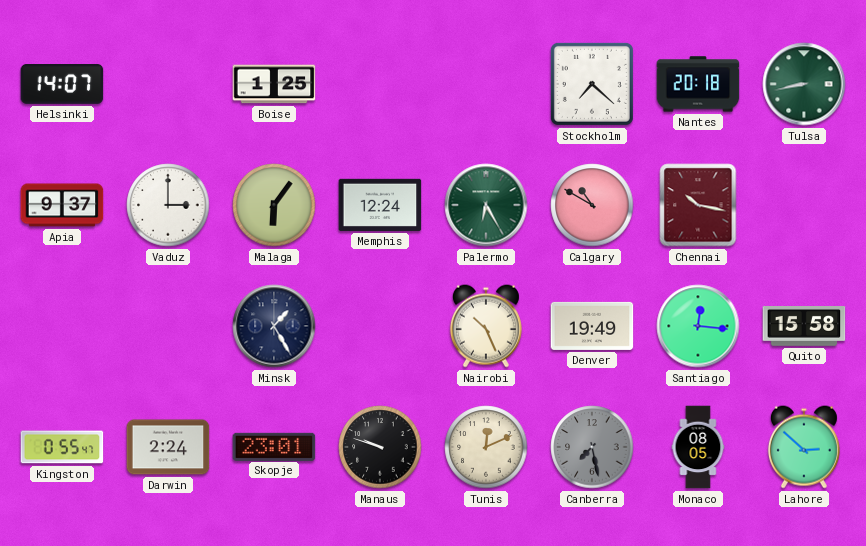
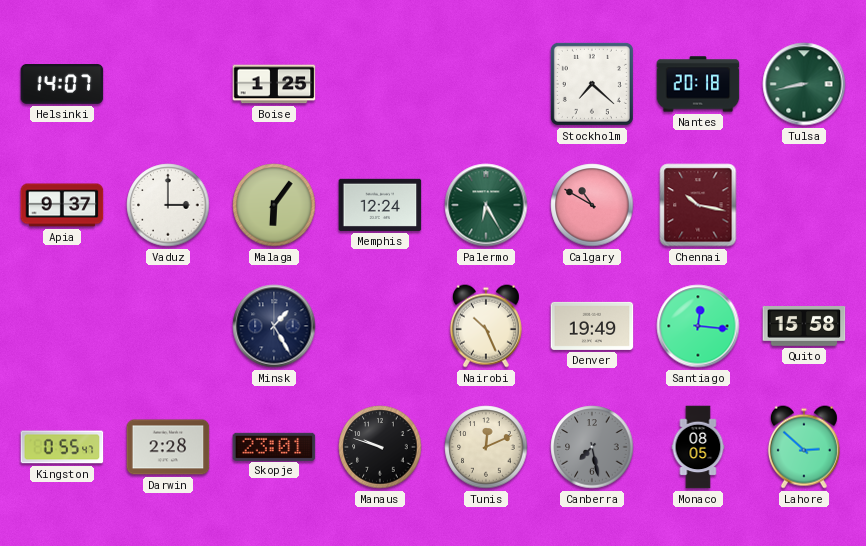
Darwin: 2:24 -> 2:28
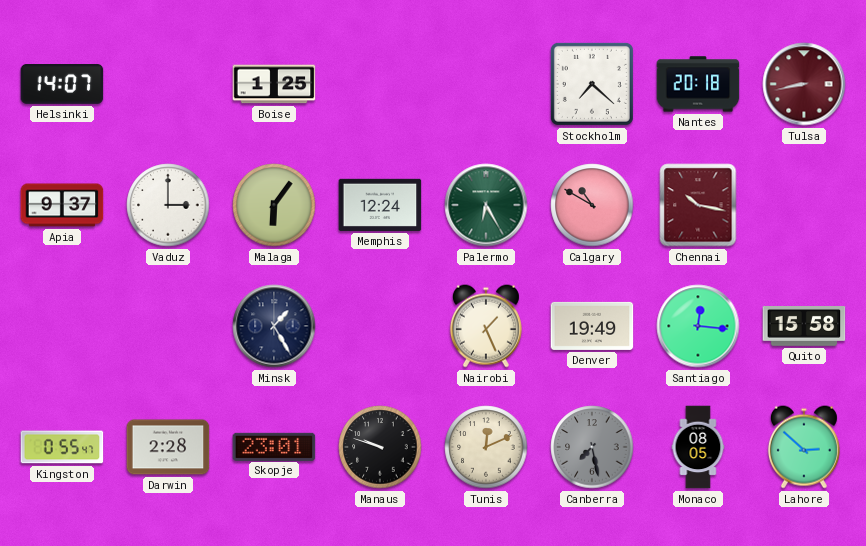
Tulsa dial: green -> burgundy
Nairobi: 10:26 -> 1:26
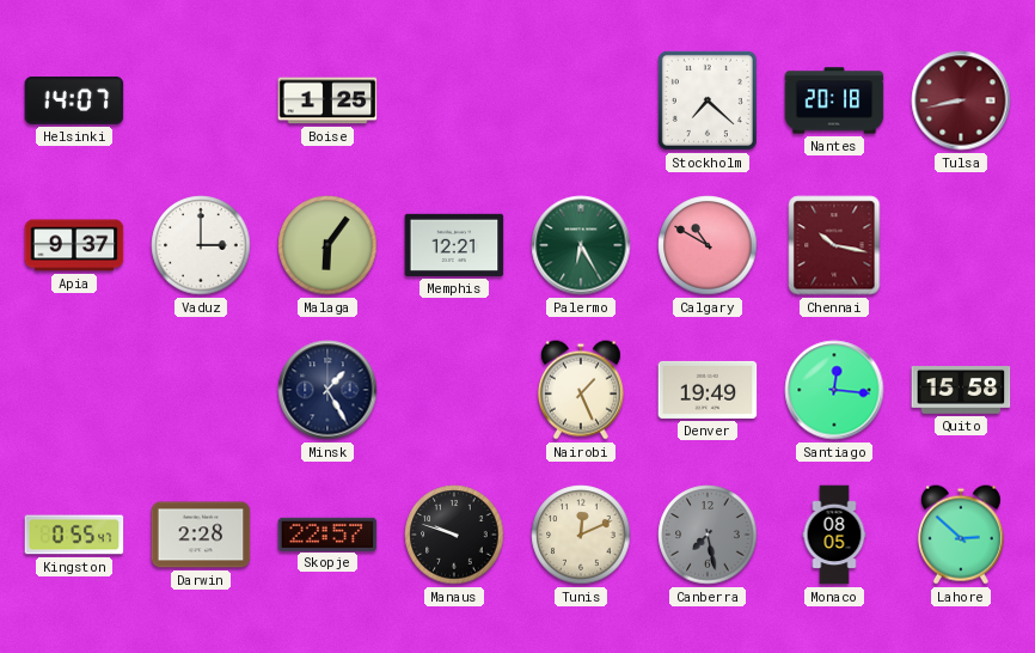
Memphis: 12:24 -> 12:21
Skopje: 23:01 -> 22:57
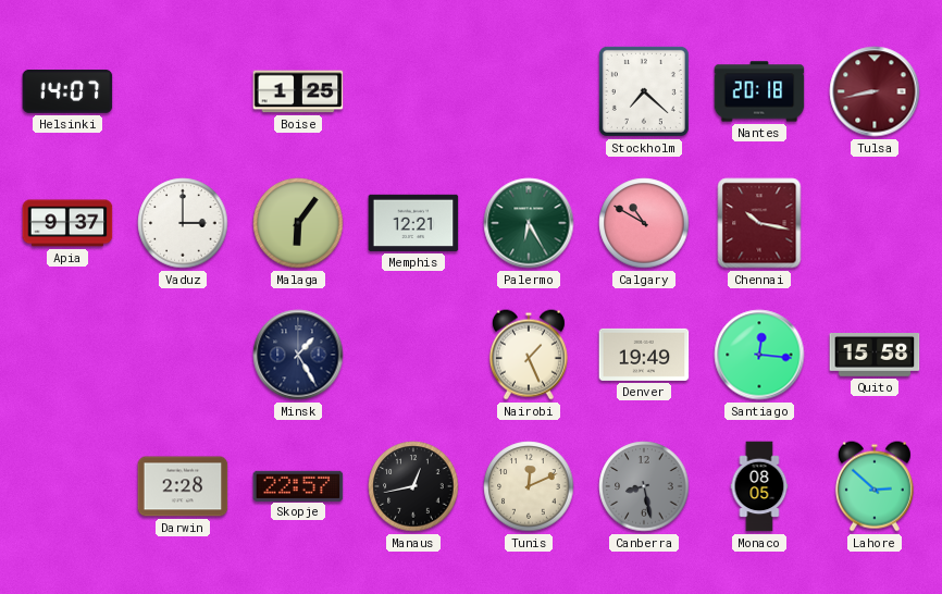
Kingston: 0:55 -> none
Manaus: 9:48 -> 12:43
Canberra: 7:28 -> 8:28
